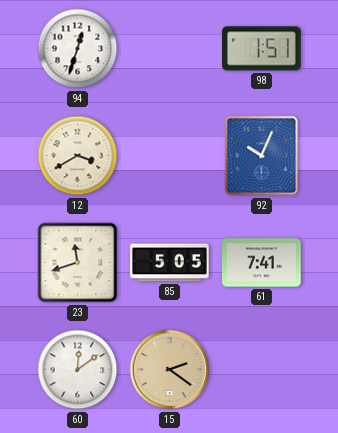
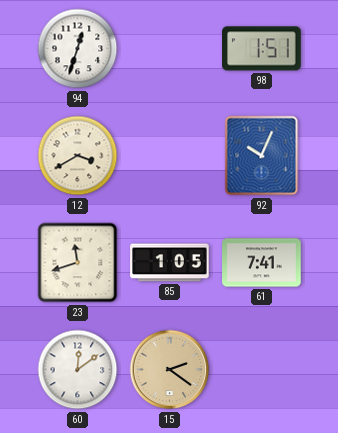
85: 5:05 -> 1:05
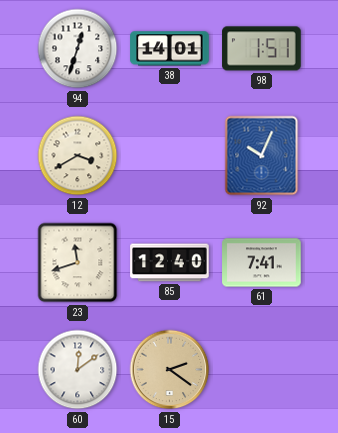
38: none -> 14:01
85: 1:05 -> 12:40
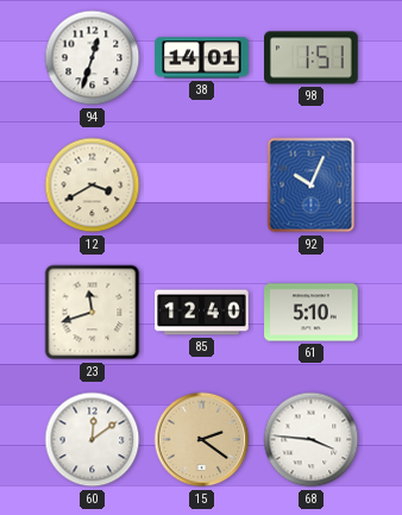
61: 7:41 -> 5:10
68: none -> 3:46
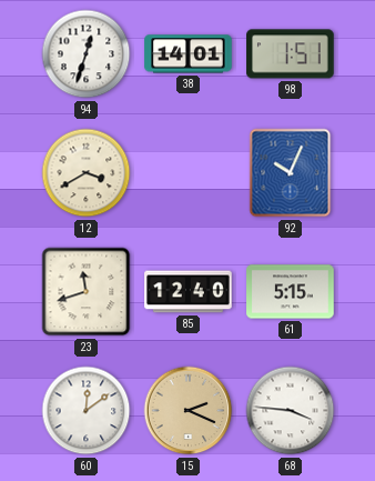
61: 5:10 -> 5:15
15: 2:21 -> 2:19
